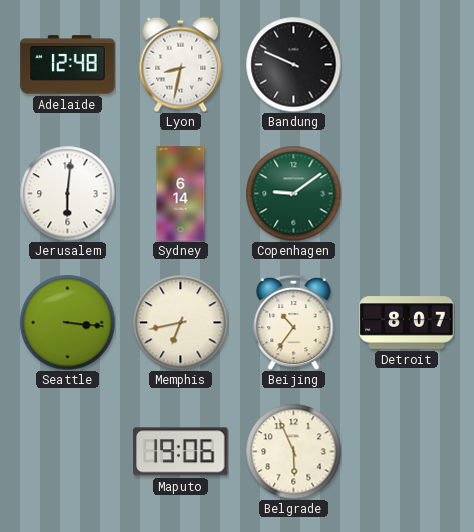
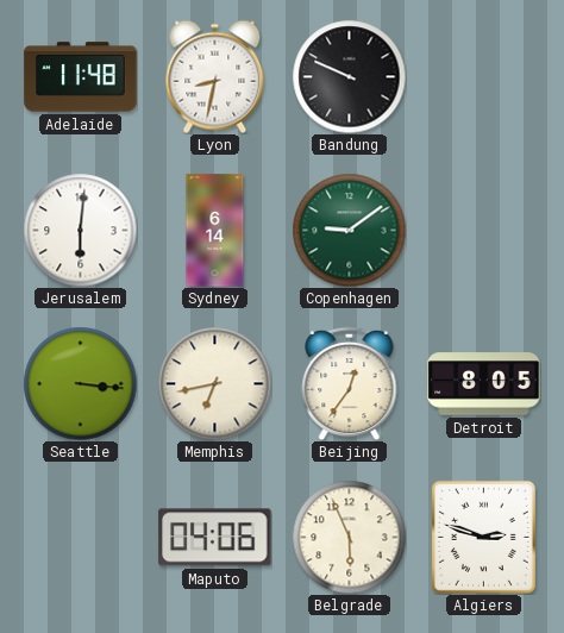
Adelaide: 12:48 -> 11:48
Beijing: 10:36 -> 12:36
Detroit: 8:07 -> 8:05
Maputo: 19:06 -> 04:06
Algiers: none -> 2:48
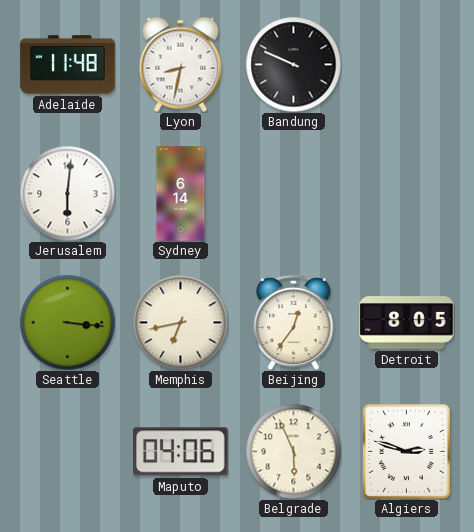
Copenhagen: 9:09 -> none
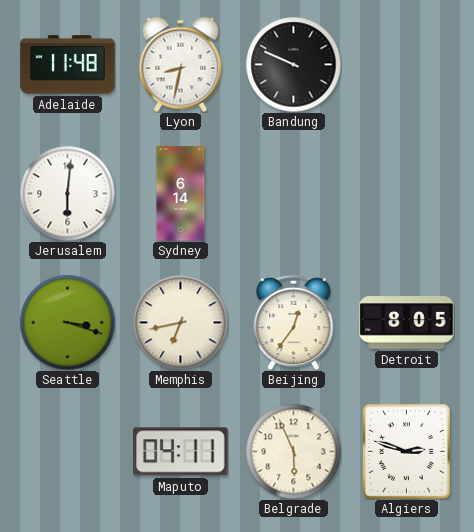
Seattle: 3:16 -> 3:18
Maputo: 04:06 -> 04:11
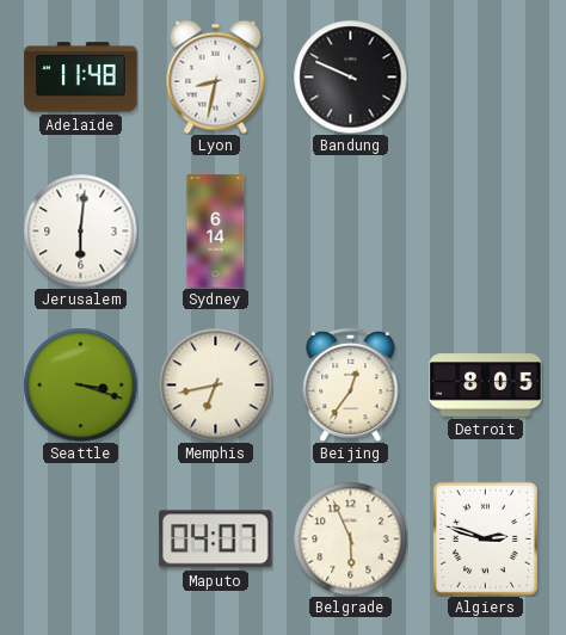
Maputo: 04:11 -> 04:07
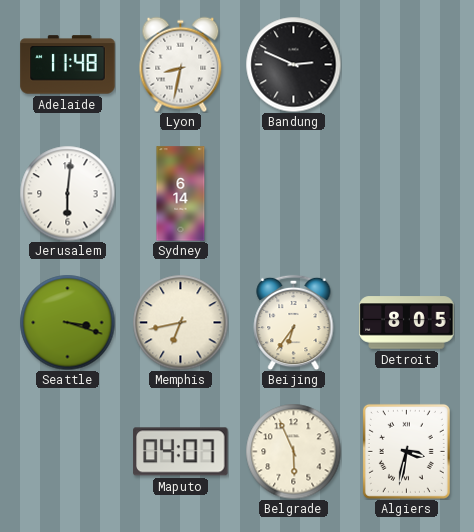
Bandung: 9:49 -> 2:49
Beijing: 12:36 -> 6:36
Algiers: 2:48 -> 3:32
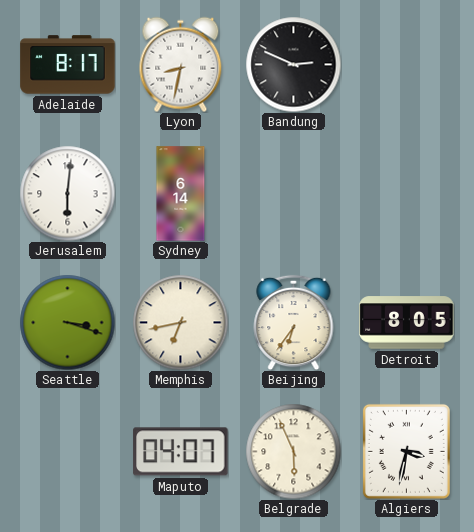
Adelaide: 11:48 -> 8:17
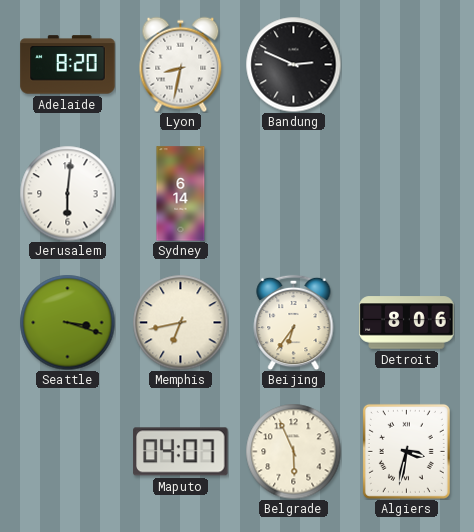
Adelaide: 8:17 -> 8:20
Detroit: 8:05 -> 8:06
